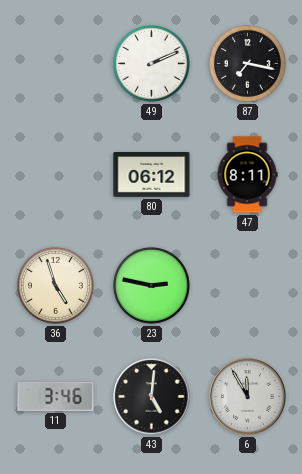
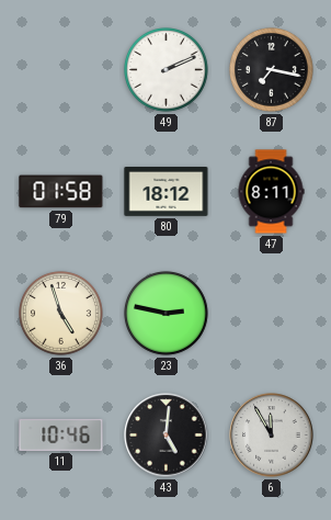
79: none -> 01:58
80: 06:12 -> 18:12
11: 3:46 -> 10:46
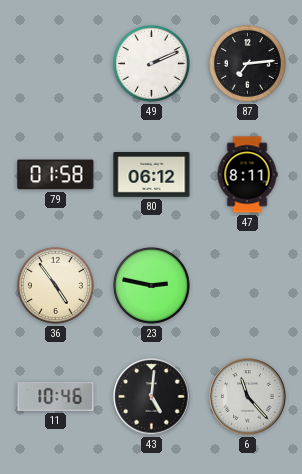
87: 7:17 -> 7:14
80: 18:12 -> 06:12
36: 4:57 -> 4:54
6: 11:55 -> 11:23
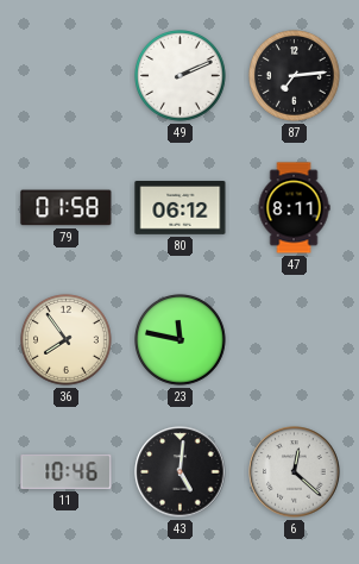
36: 4:54 -> 7:54
23: 2:47 -> 11:47
6: 11:23 -> 12:22
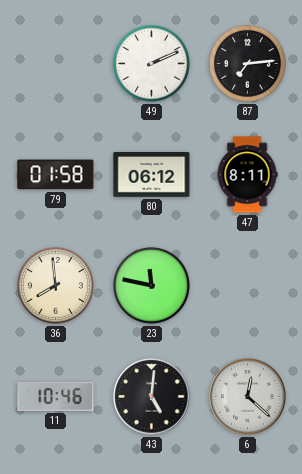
36: 7:54 -> 7:59
